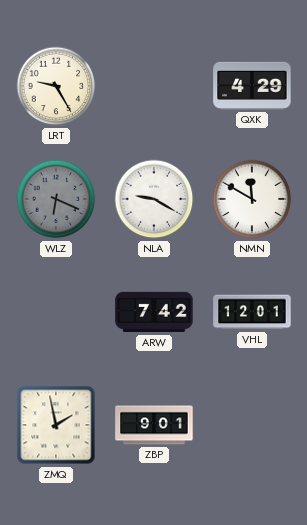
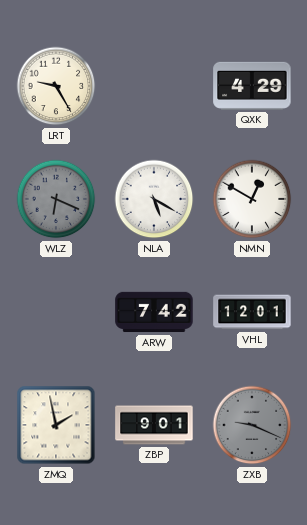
NLA: 9:20 -> 5:20
NMN: 11:50 -> 12:50
ZXB: none -> 9:19
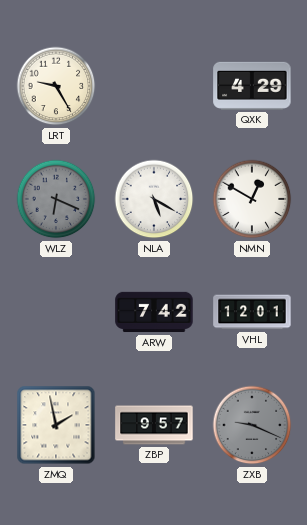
ZBP: 9:01 -> 9:57
